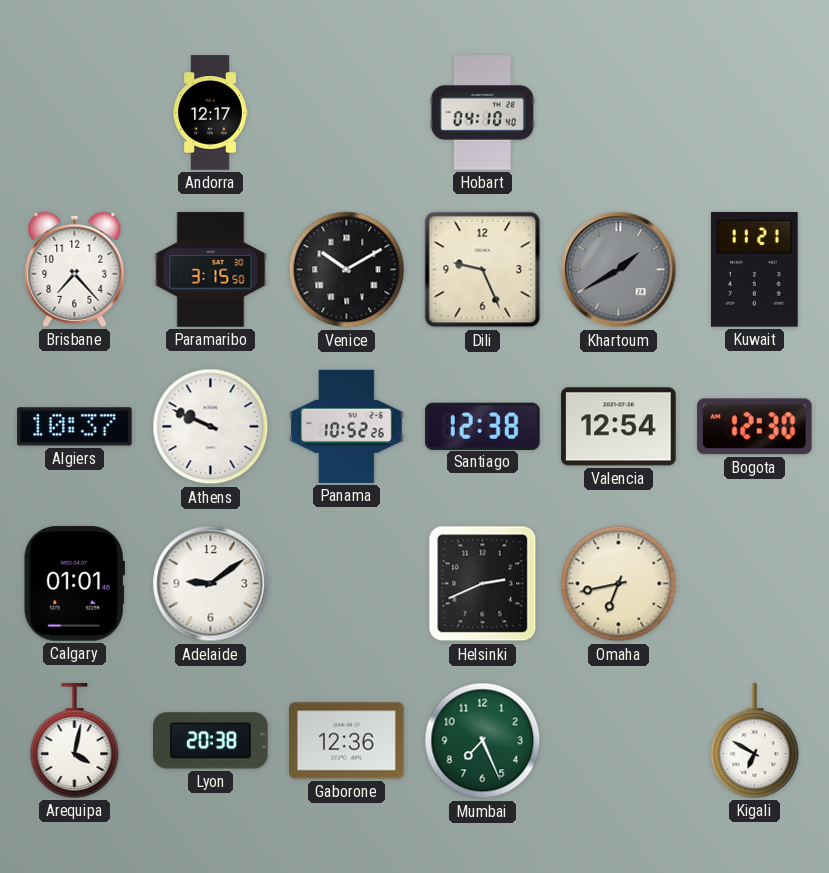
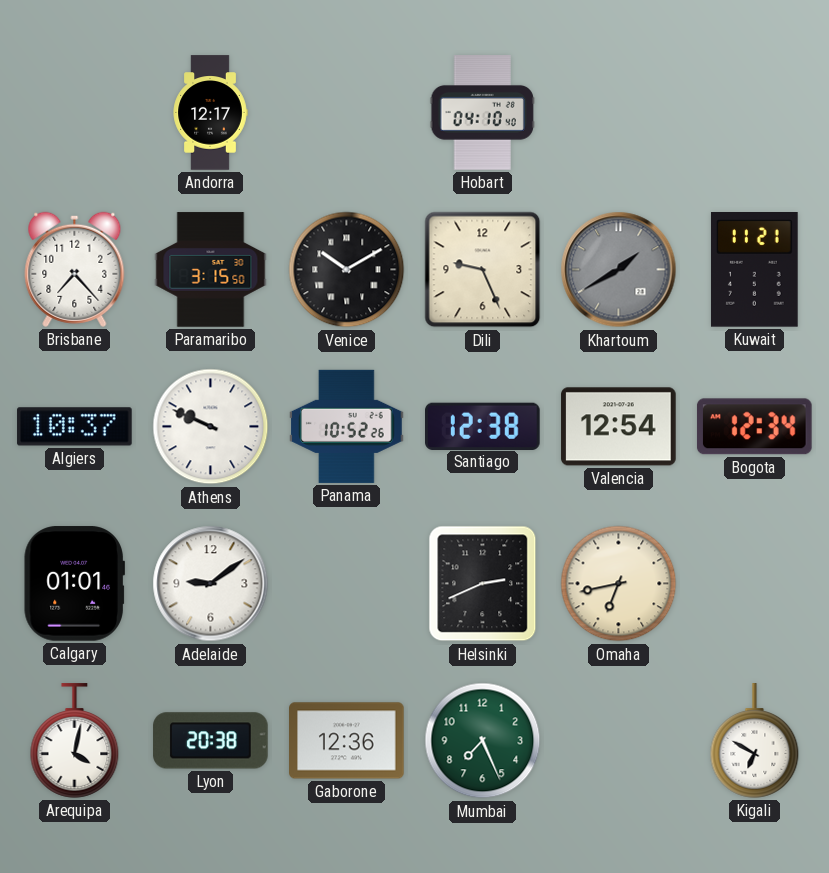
Bogota: 12:30 -> 12:34
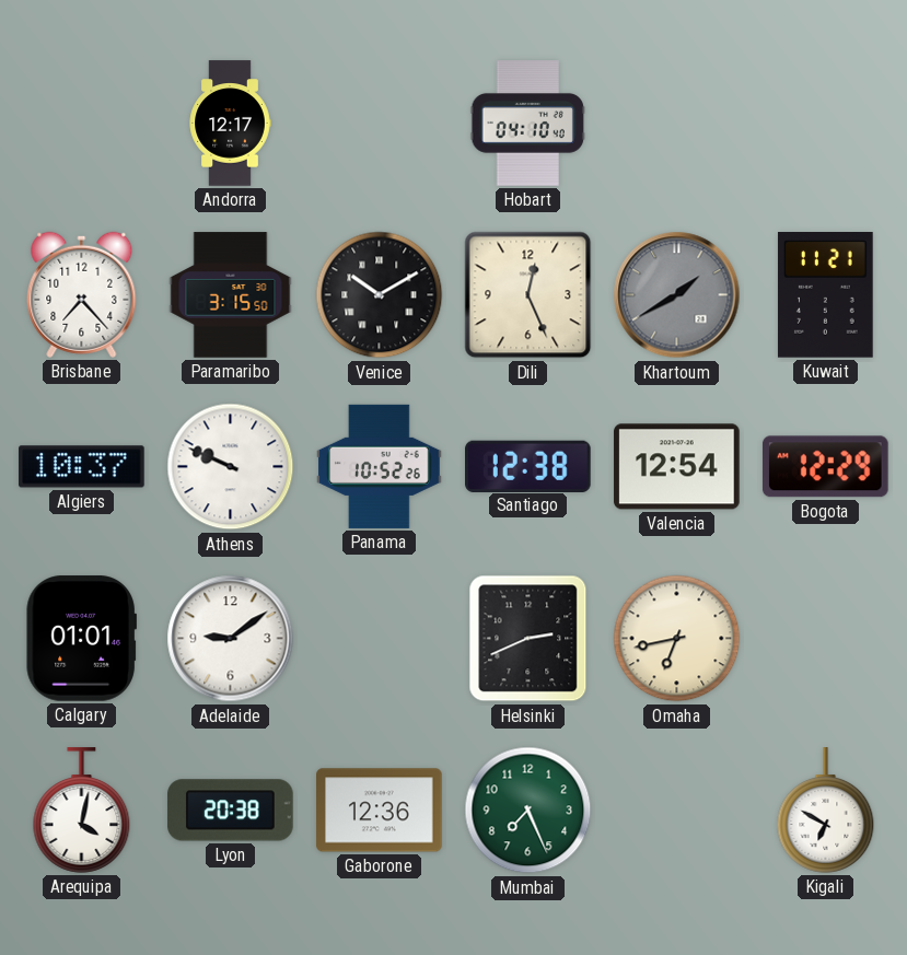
Dili: 9:26 -> 12:26
Bogota: 12:34 -> 12:29
